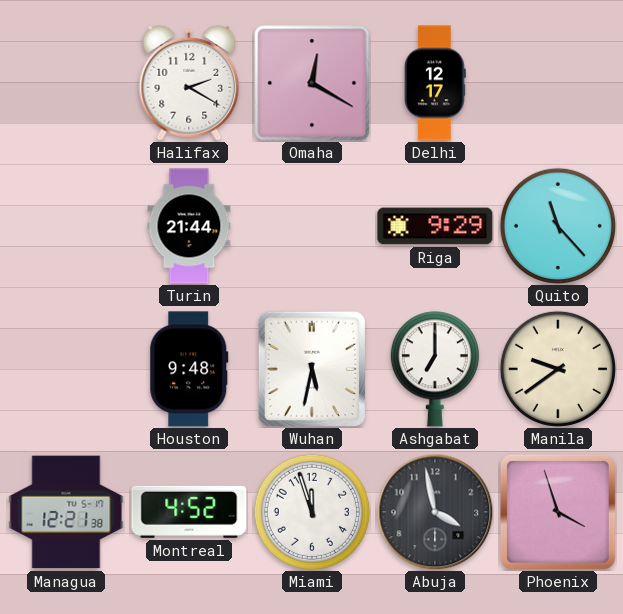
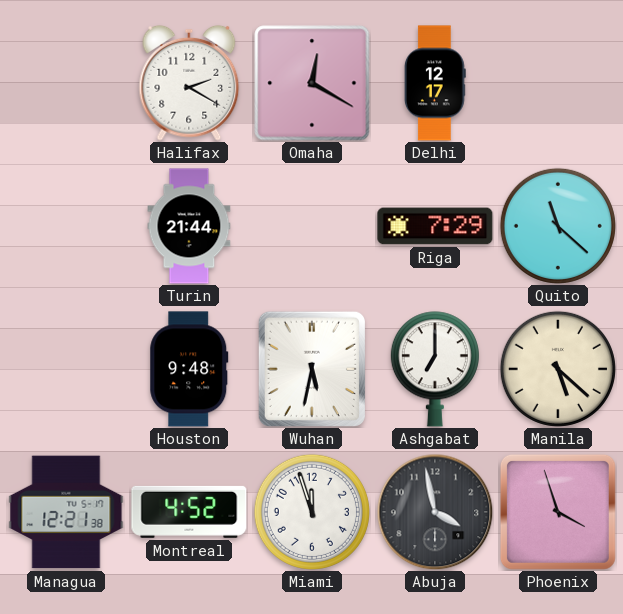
Riga: 9:29 -> 7:29
Quito: 11:23 -> 11:22
Manila: 9:39 -> 5:22
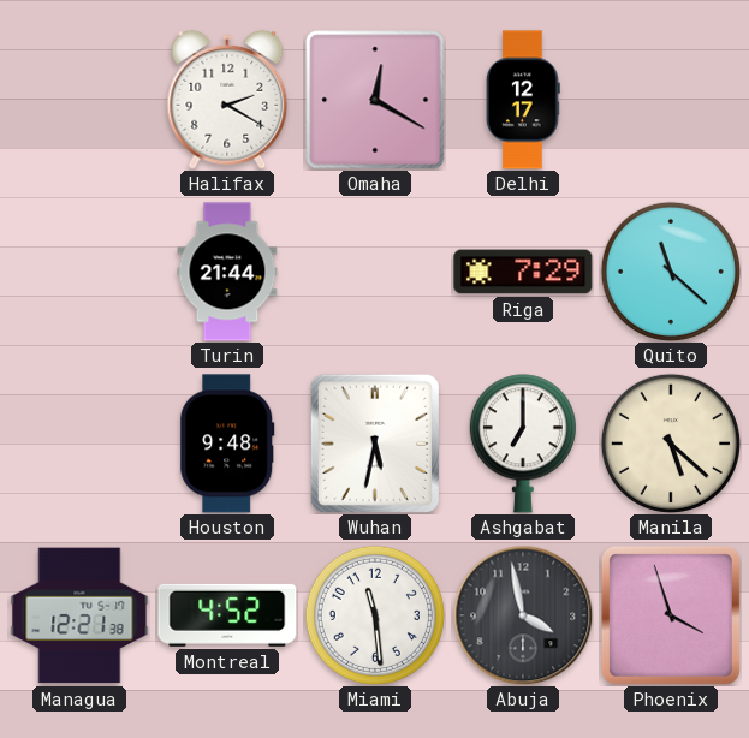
Miami: 11:57 -> 11:29
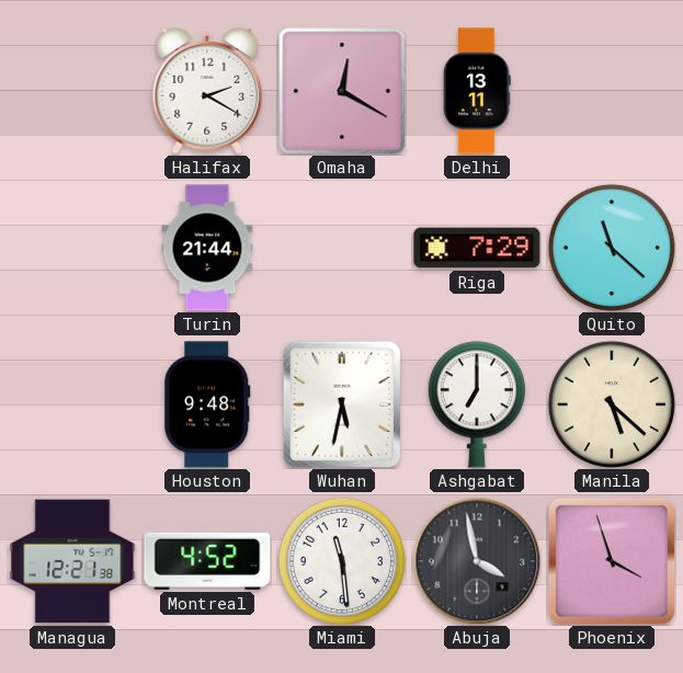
Delhi: 12:17 -> 13:11
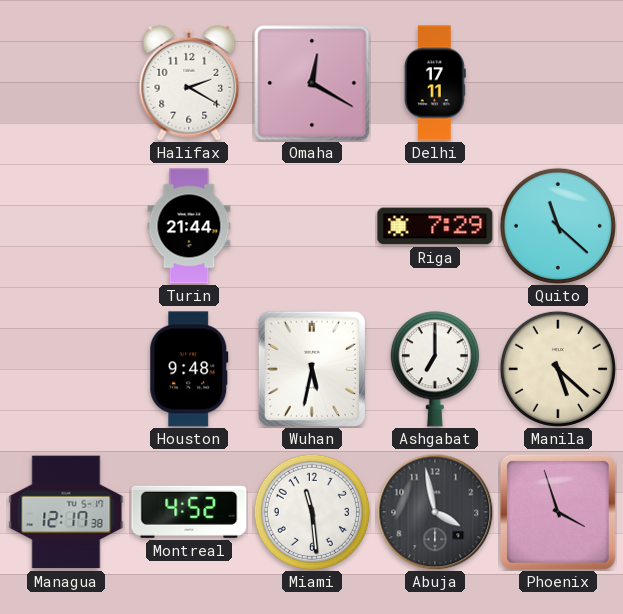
Delhi: 13:11 -> 17:11
Managua: 12:21 -> 12:17
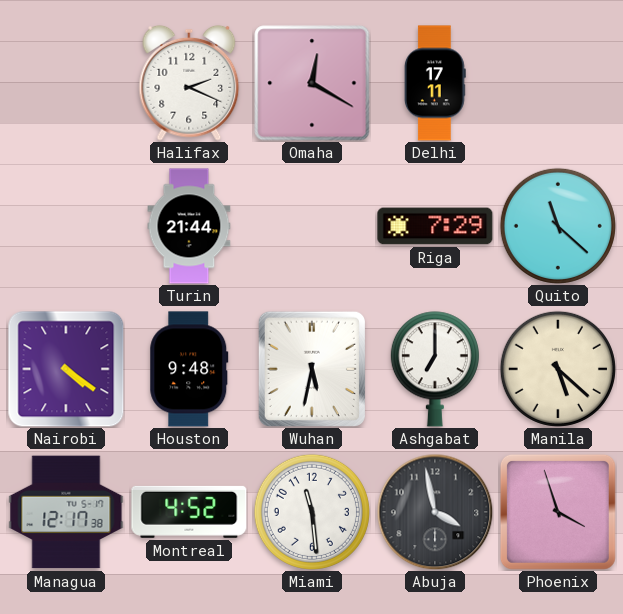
Halifax: 2:20 -> 2:19
Nairobi: none -> 4:21
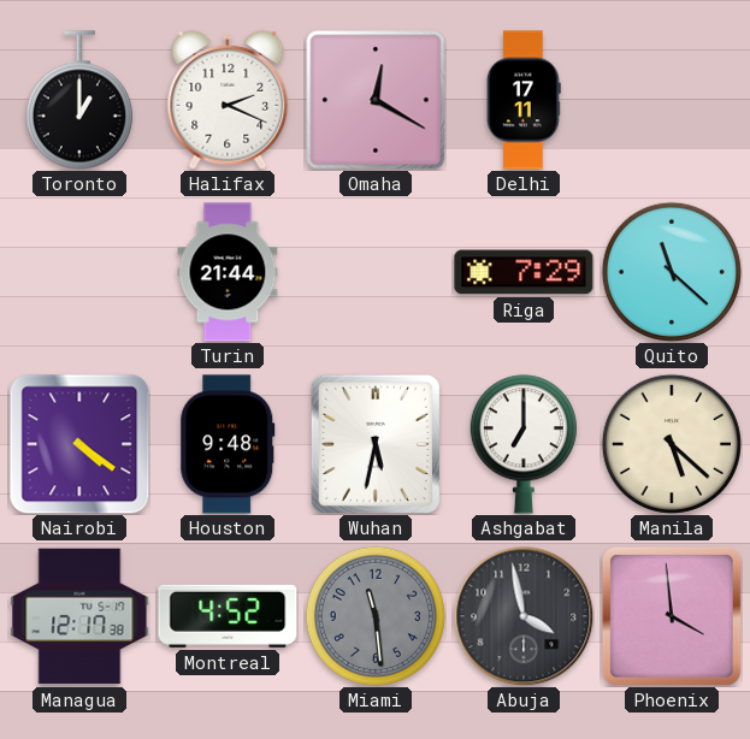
Toronto: none -> 1:00
Miami dial: white -> grey
Phoenix: 3:57 -> 3:59
